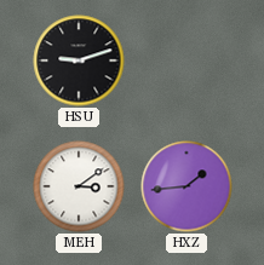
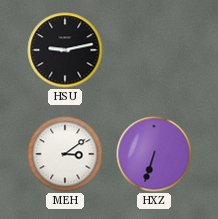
HSU: 9:12 -> 9:13
HXZ: 1:44 -> 6:33
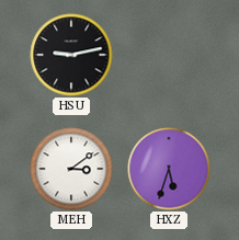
HXZ: 6:33 -> 5:33
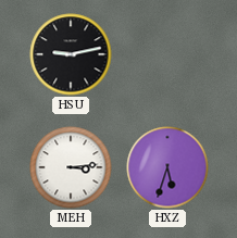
MEH: 3:09 -> 3:14
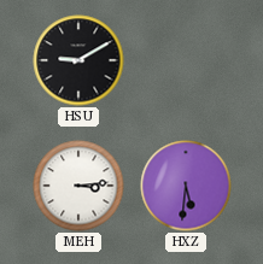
HSU: 9:13 -> 9:10
HXZ: 5:33 -> 5:31
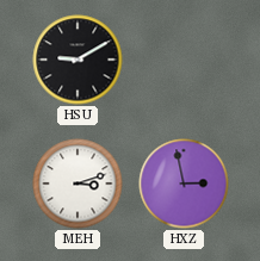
MEH: 3:14 -> 3:12
HXZ: 5:31 -> 2:58
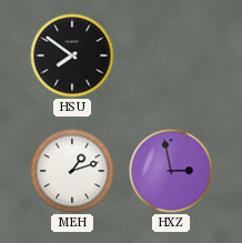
HSU: 9:10 -> 7:51
MEH: 3:12 -> 1:12
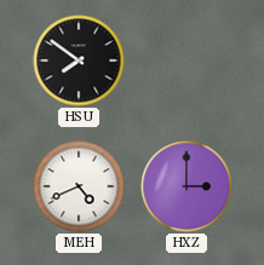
MEH: 1:12 -> 4:41
HXZ: 2:58 -> 3:00
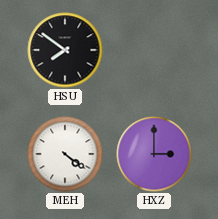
MEH: 4:41 -> 4:21
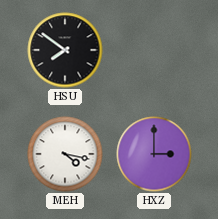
MEH: 4:21 -> 4:17
